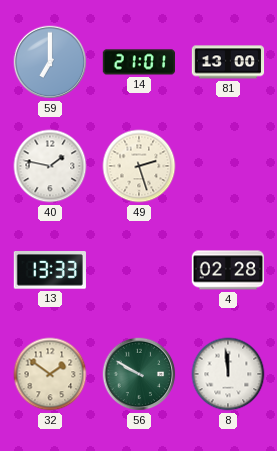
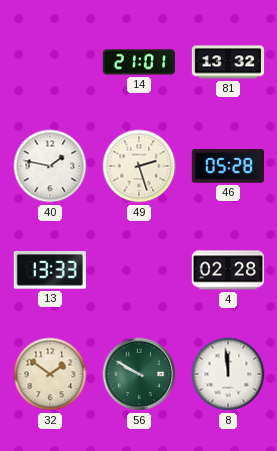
59: 7:00 -> none
81: 13:00 -> 13:32
46: none -> 05:28
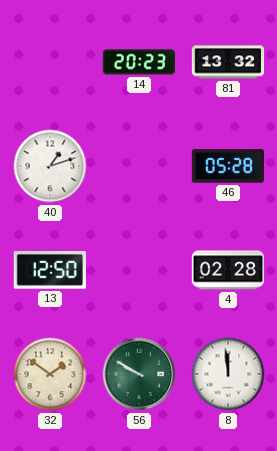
14: 21:01 -> 20:23
40: 1:47 -> 1:12
49: 2:27 -> none
13: 13:33 -> 12:50
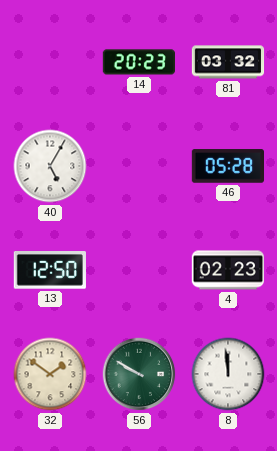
81: 13:32 -> 03:32
40: 1:12 -> 5:05
4: 02:28 -> 02:23
